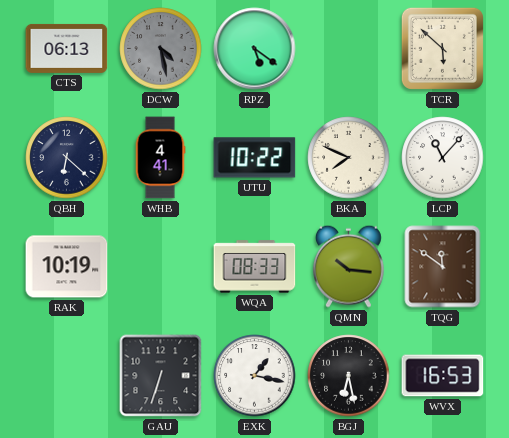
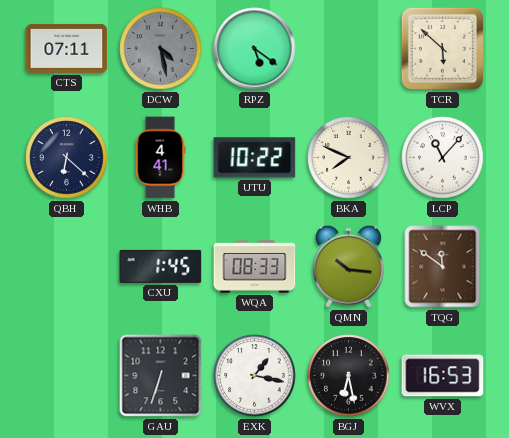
CTS: 06:13 -> 07:11
RAK: 10:19 -> none
CXU: none -> 1:45
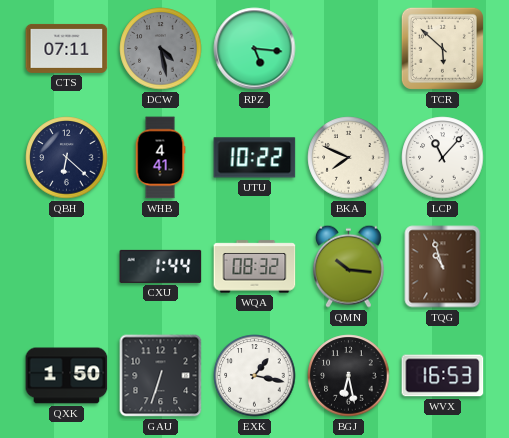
RPZ: 5:21 -> 5:16
CXU: 1:45 -> 1:44
WQA: 08:33 -> 08:32
TQG: 11:51 -> 10:57
QXK: none -> 1:50
